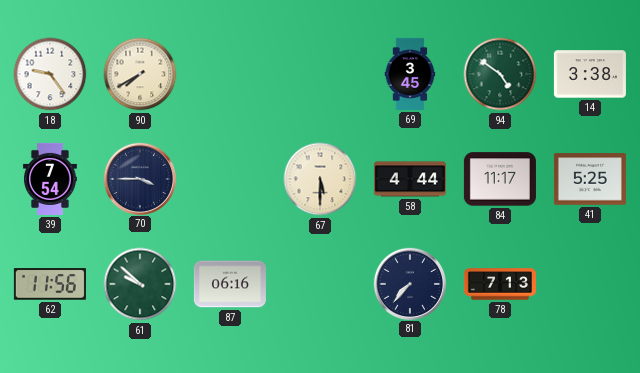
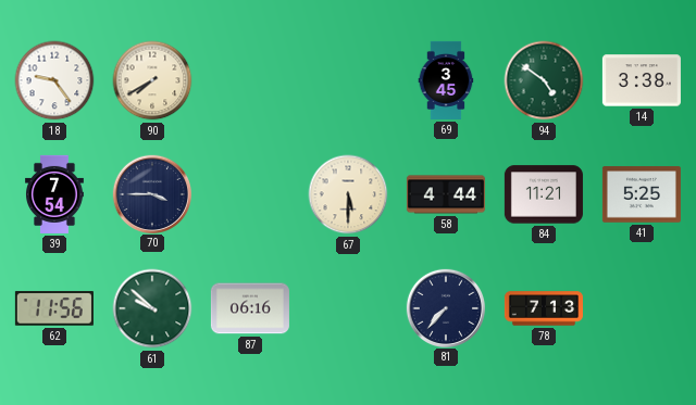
84: 11:17 -> 11:21
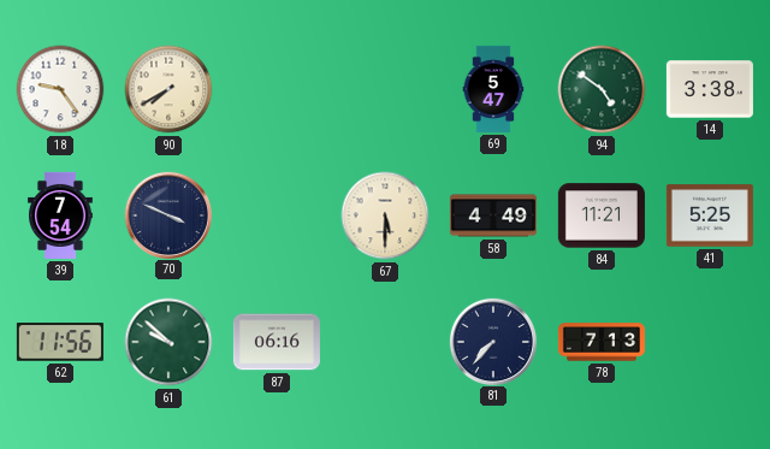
69: 3:45 -> 5:47
70: 3:45 -> 3:49
58: 4:44 -> 4:49
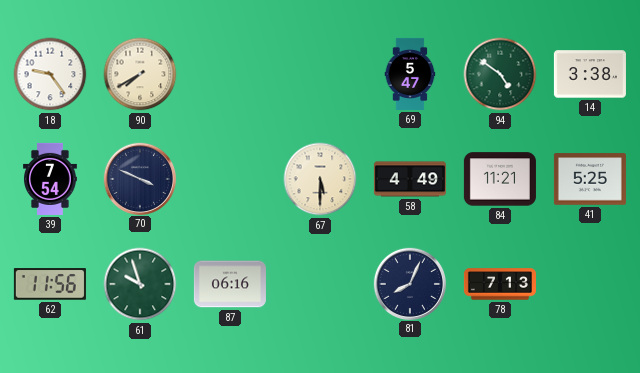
61: 9:52 -> 9:57
81: 7:37 -> 8:04
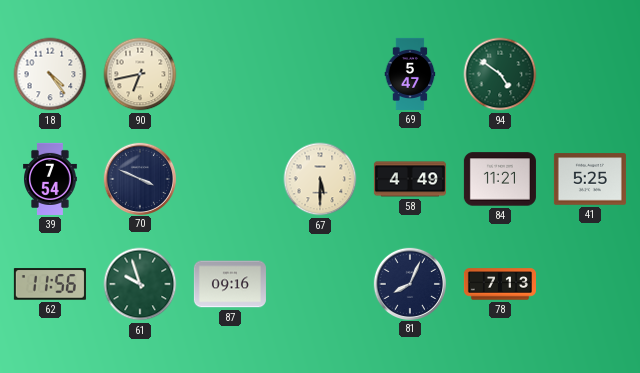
18: 9:24 -> 4:24
90: 7:40 -> 6:43
14: 3:38 -> none
87: 06:16 -> 09:16
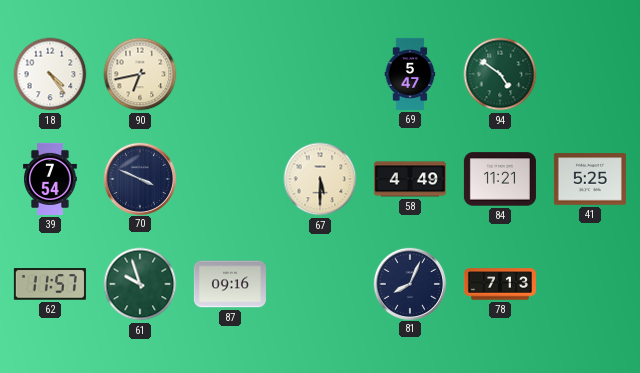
62: 11:56 -> 11:57
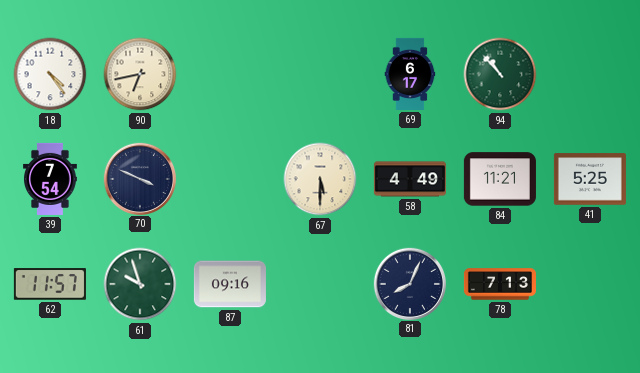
69: 5:47 -> 6:17
94: 4:51 -> 10:53
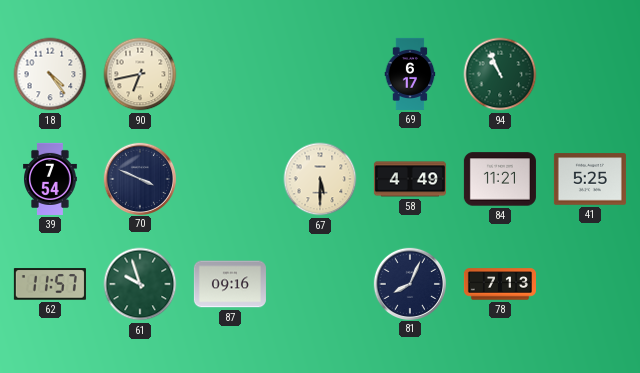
94: 10:53 -> 10:56
